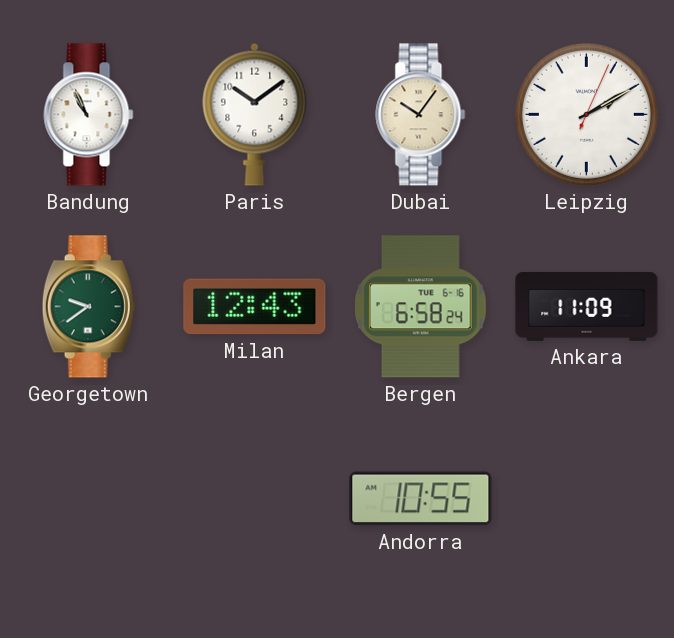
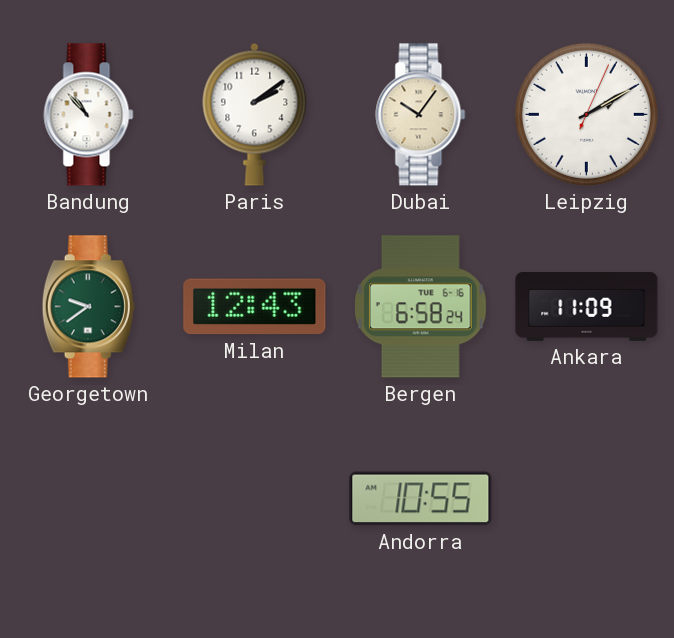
Bandung: 10:56 -> 10:53
Paris: 10:09 -> 2:09
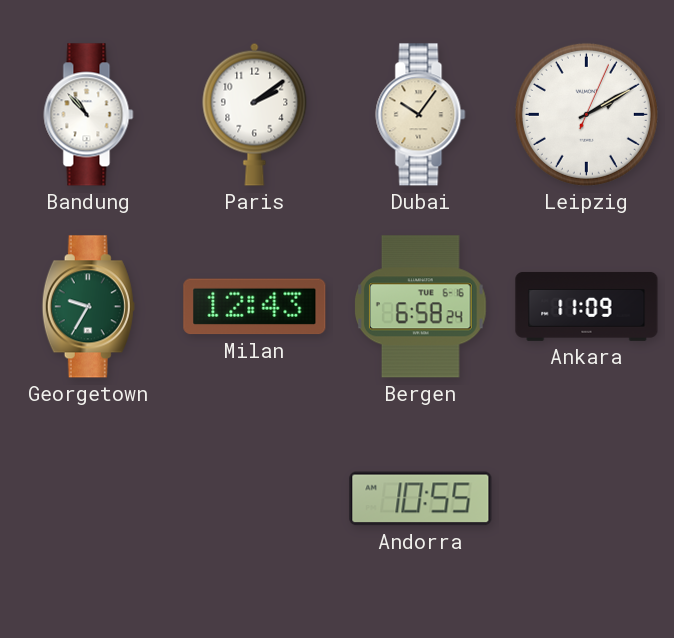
Georgetown: 9:39 -> 9:35
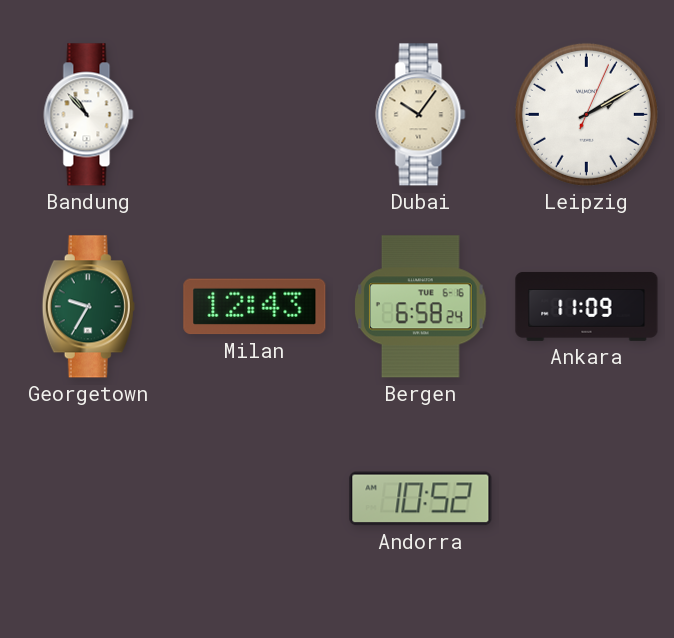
Paris: 2:09 -> none
Andorra: 10:55 -> 10:52
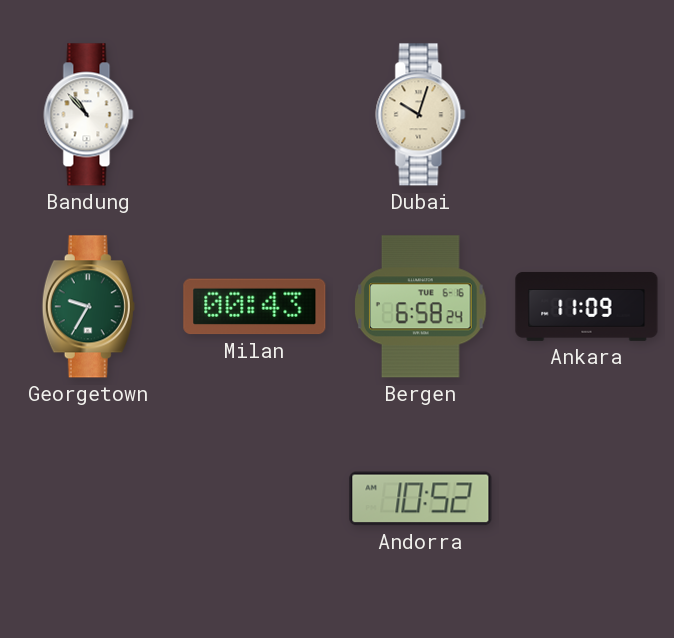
Dubai: 10:06 -> 10:03
Leipzig: 2:10 -> none
Milan: 12:43 -> 00:43
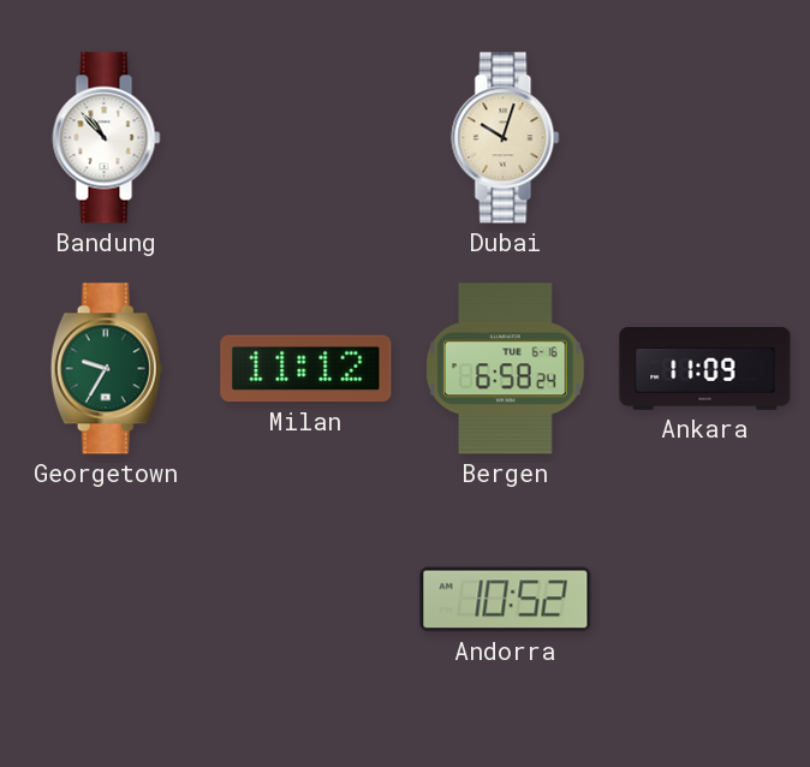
Milan: 00:43 -> 11:12
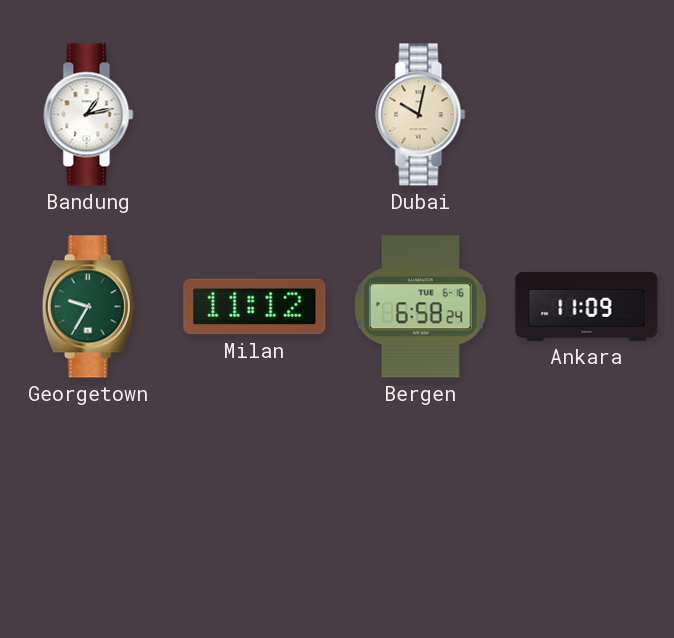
Bandung: 10:53 -> 1:13
Dubai: 10:03 -> 10:02
Andorra: 10:52 -> none
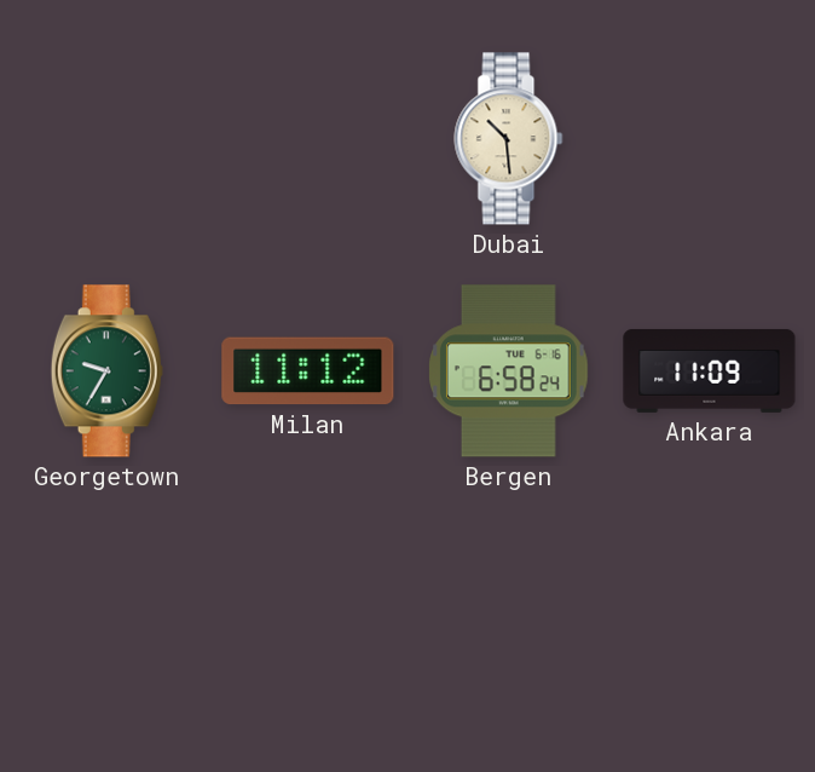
Bandung: 1:13 -> none
Dubai: 10:02 -> 10:29
